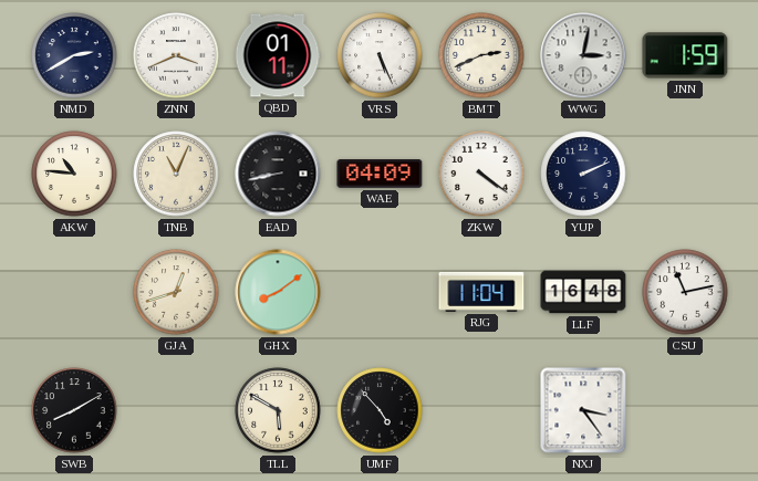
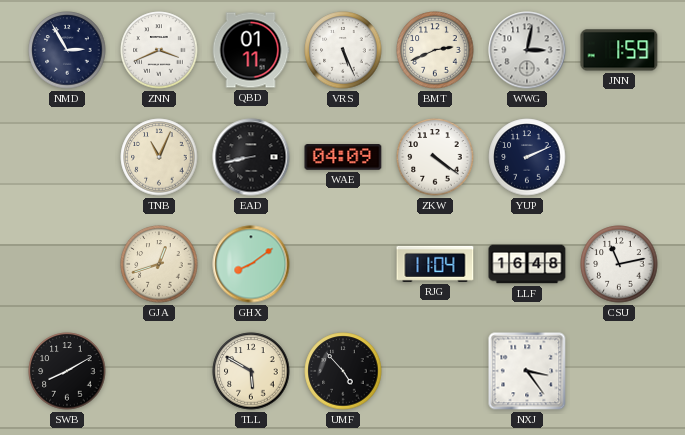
NMD: 2:40 -> 2:55
AKW: 10:46 -> none
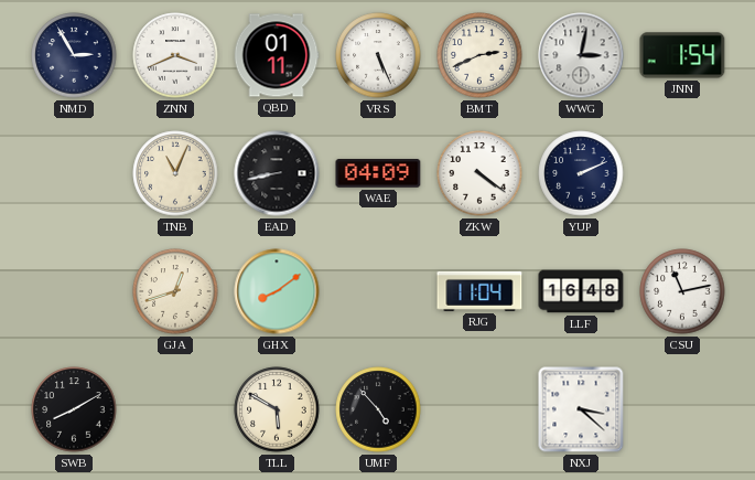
JNN: 1:59 -> 1:54
NXJ: 3:24 -> 3:22
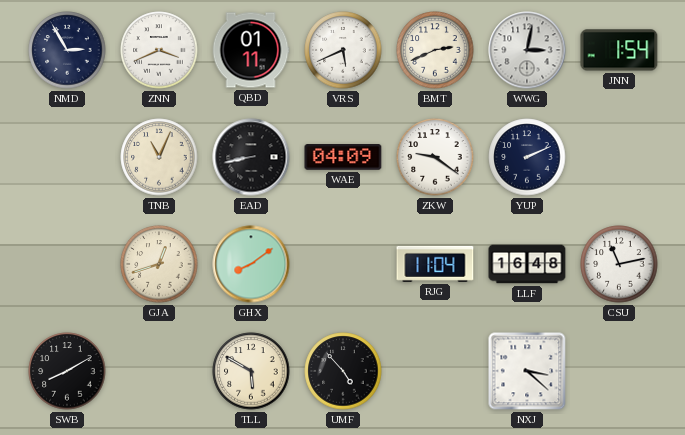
VRS: 5:26 -> 5:41
ZKW: 4:21 -> 9:21
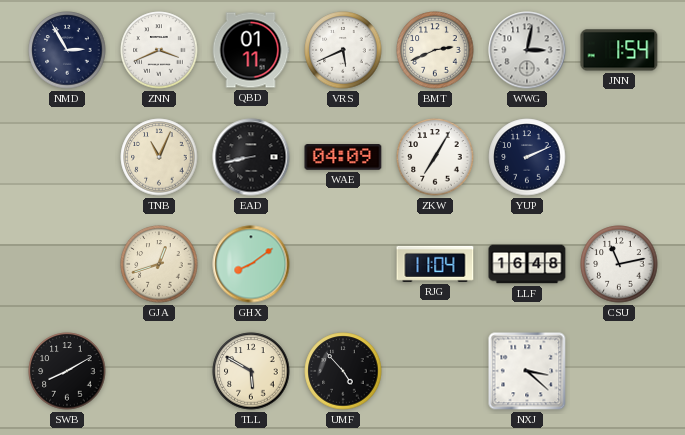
ZKW: 9:21 -> 7:05
